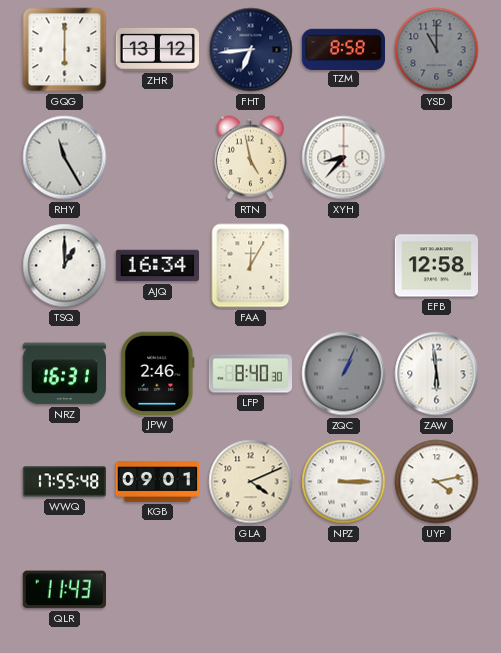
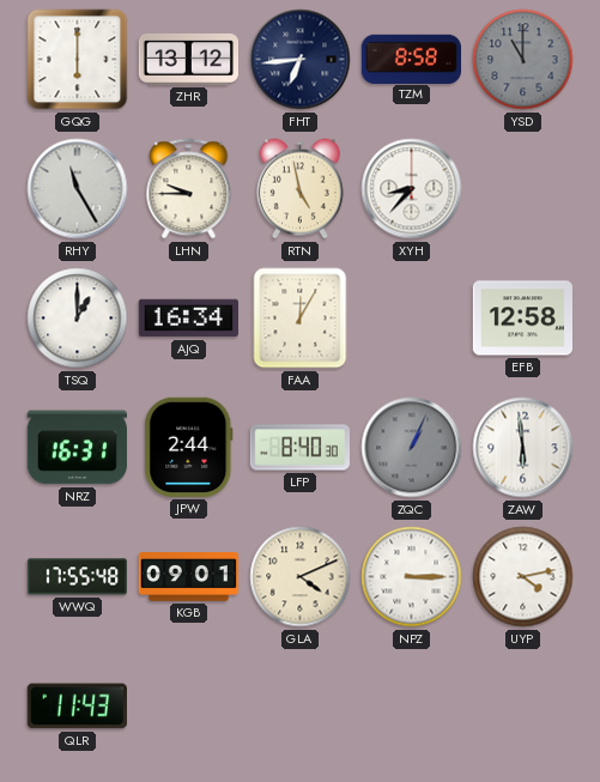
LHN: none -> 9:45
JPW: 2:46 -> 2:44
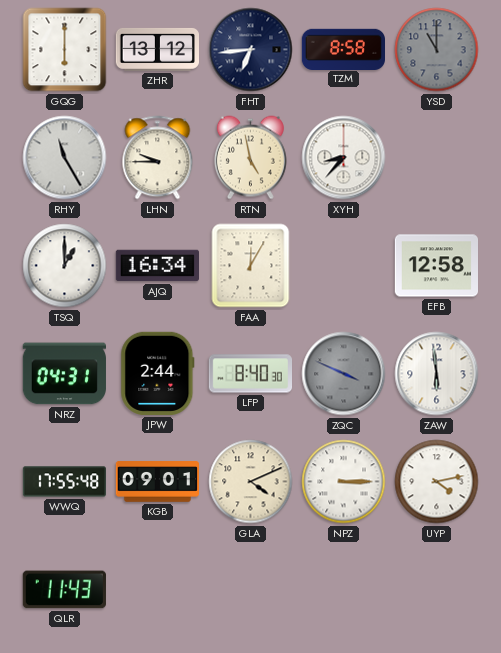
NRZ: 16:31 -> 04:31
ZQC: 1:04 -> 3:49
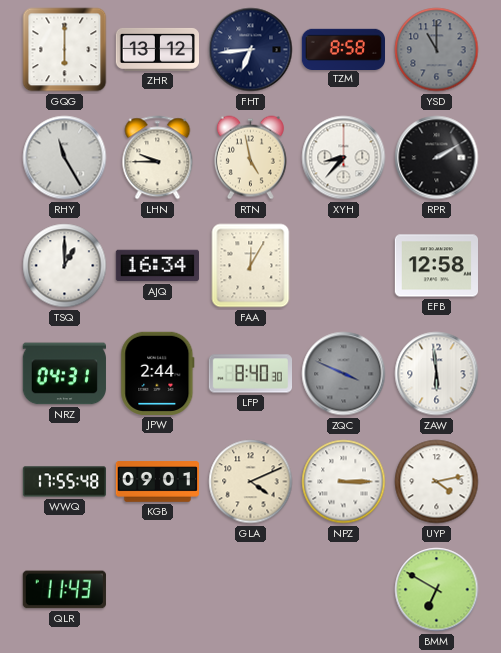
RPR: none -> 2:10
BMM: none -> 6:50
